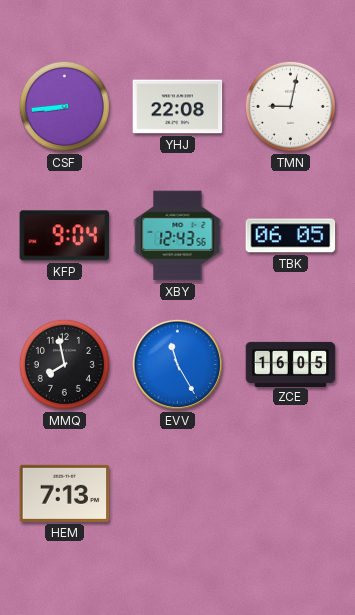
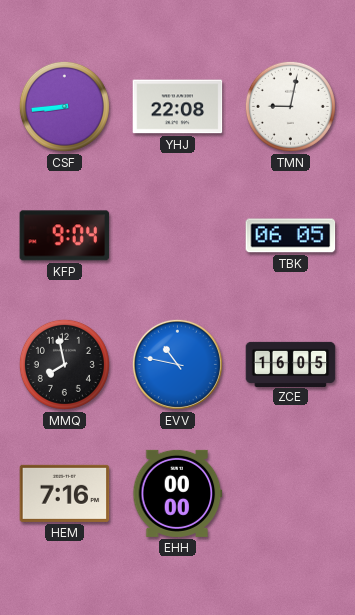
XBY: 12:43 -> none
EVV: 11:25 -> 10:47
HEM: 7:13 -> 7:16
EHH: none -> 00:00
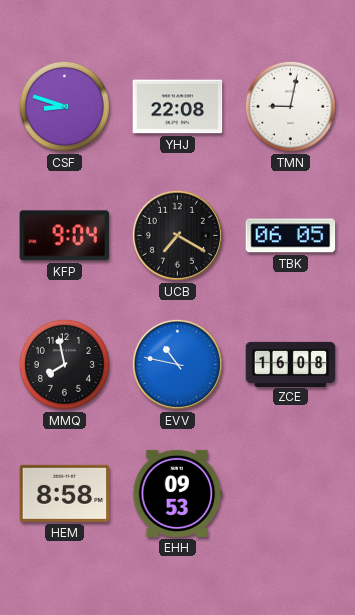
CSF: 8:44 -> 8:48
UCB: none -> 7:20
ZCE: 16:05 -> 16:08
HEM: 7:16 -> 8:58
EHH: 00:00 -> 09:53
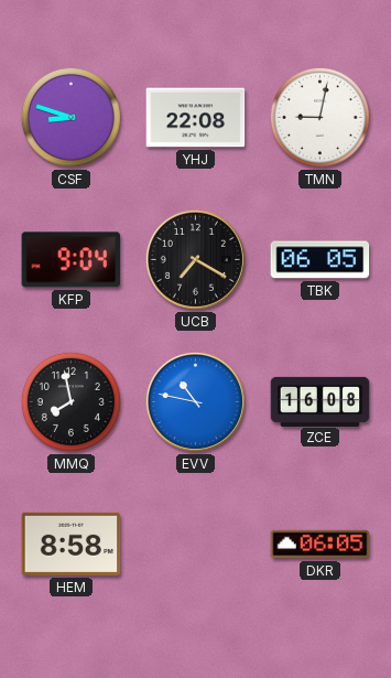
EHH: 09:53 -> none
DKR: none -> 06:05
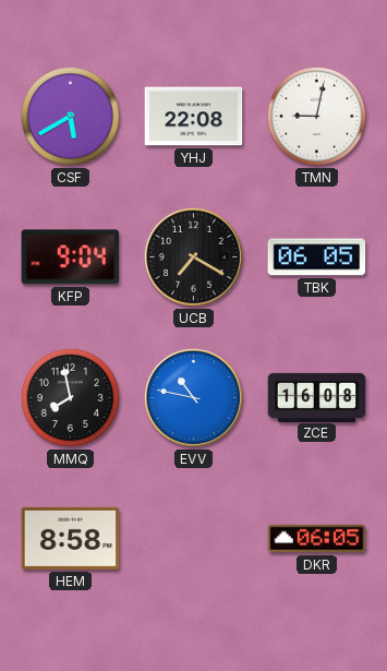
CSF: 8:48 -> 5:40
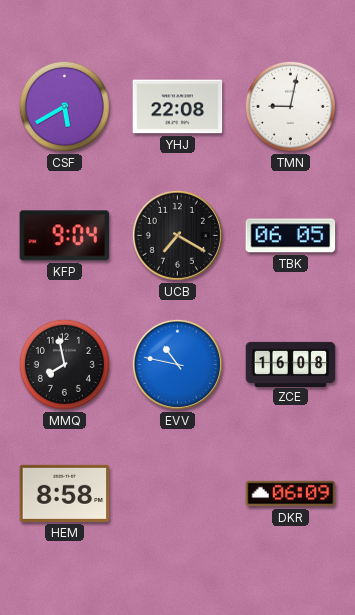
DKR: 06:05 -> 06:09
